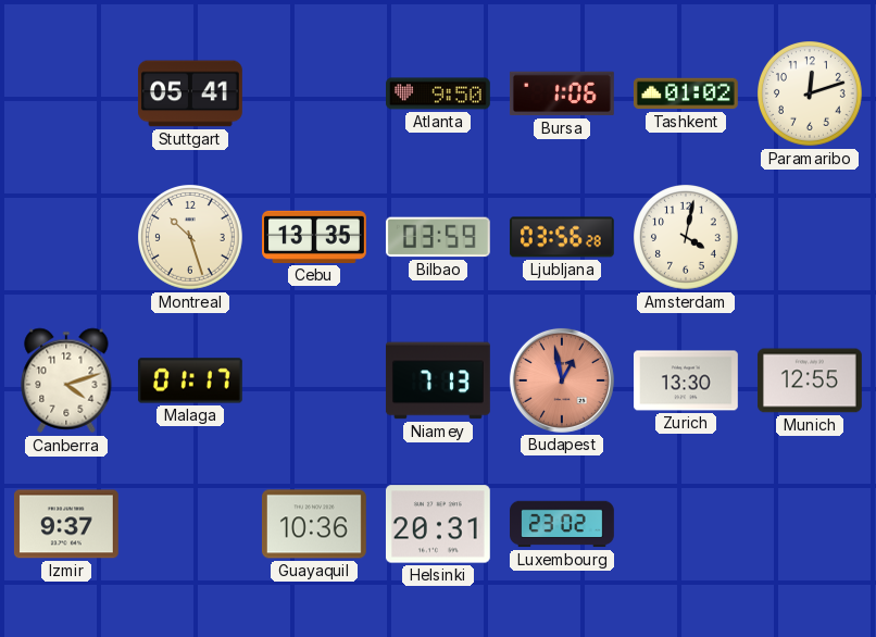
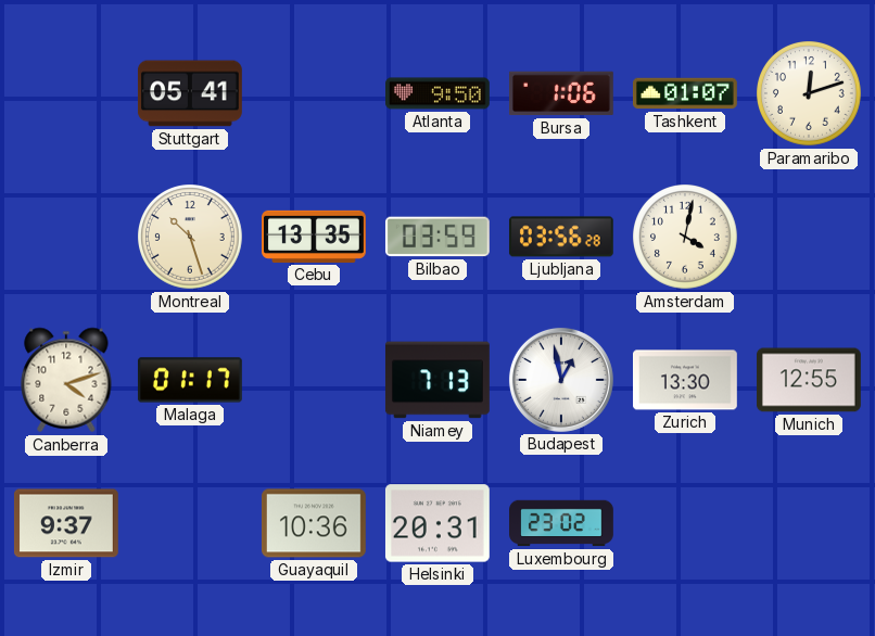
Tashkent: 01:02 -> 01:07
Budapest dial: salmon -> white
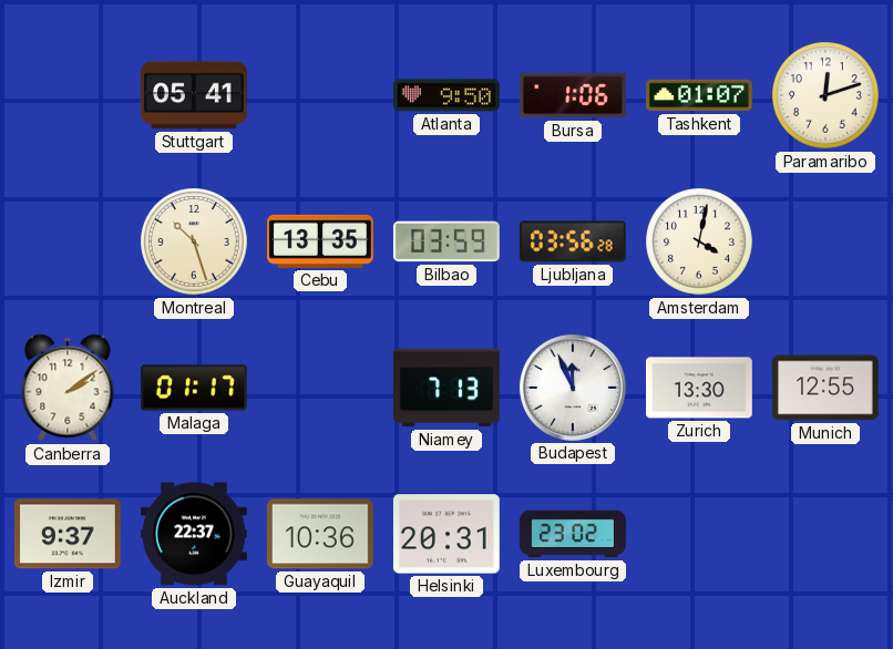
Canberra: 4:12 -> 2:09
Budapest: 12:58 -> 11:56
Auckland: none -> 22:37
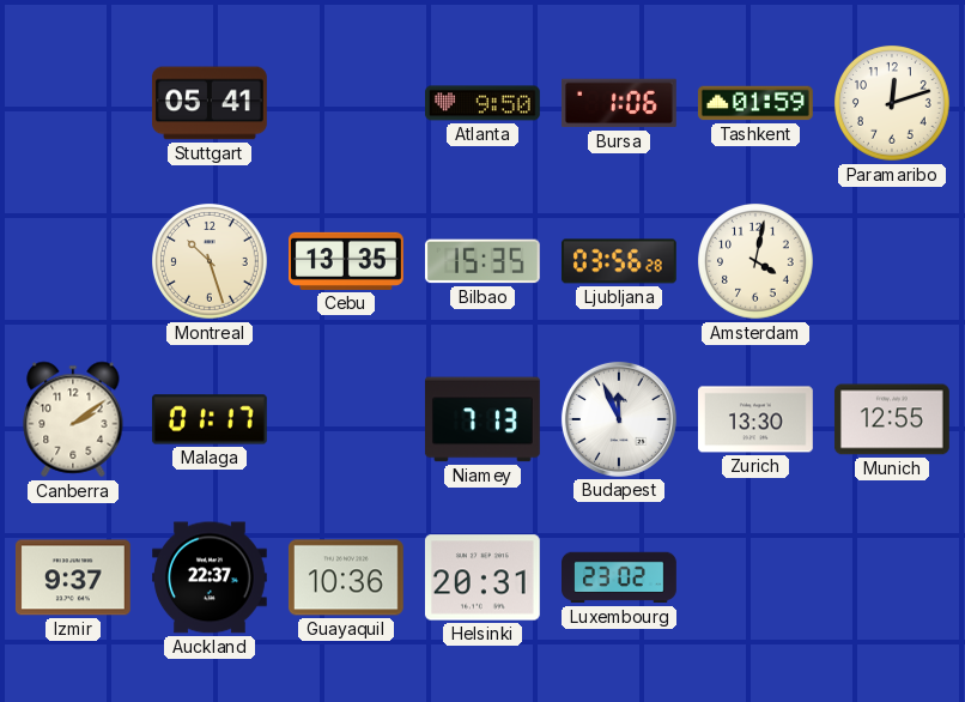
Tashkent: 01:07 -> 01:59
Bilbao: 03:59 -> 15:35
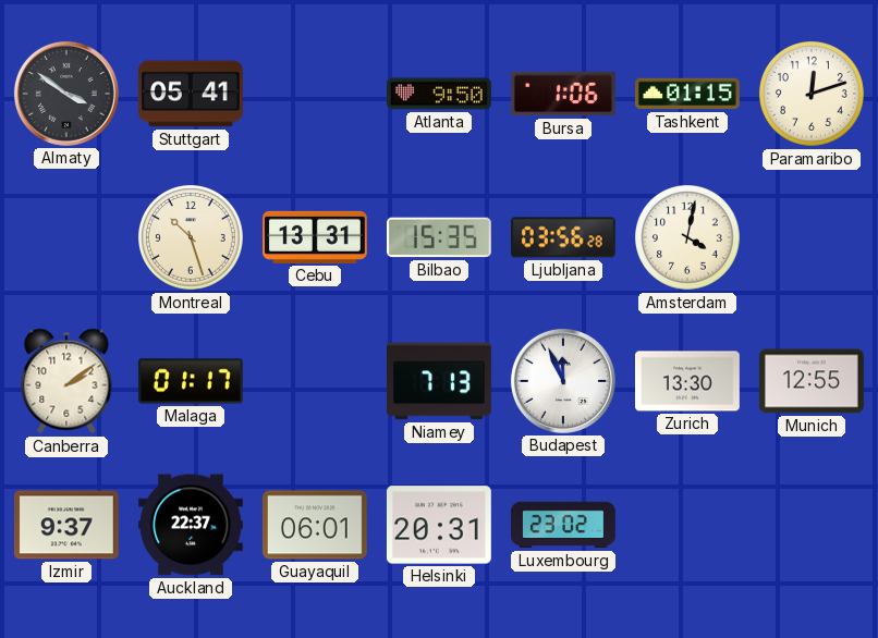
Almaty: none -> 3:51
Tashkent: 01:59 -> 01:15
Cebu: 13:35 -> 13:31
Guayaquil: 10:36 -> 06:01
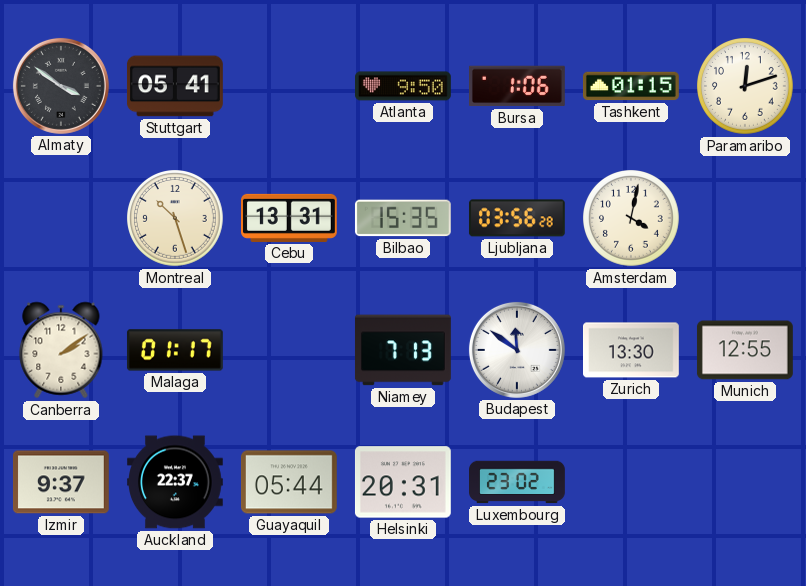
Budapest: 11:56 -> 11:51
Guayaquil: 06:01 -> 05:44
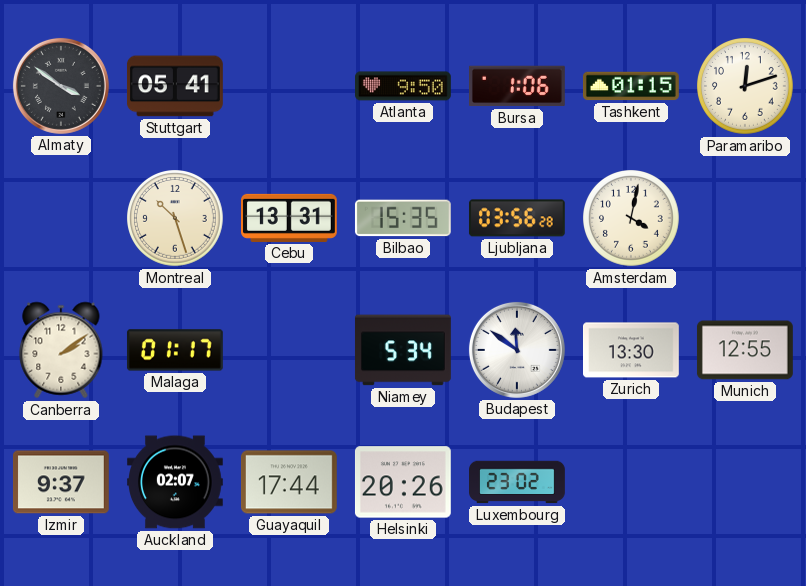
Niamey: 7:13 -> 5:34
Auckland: 22:37 -> 02:07
Guayaquil: 05:44 -> 17:44
Helsinki: 20:31 -> 20:26
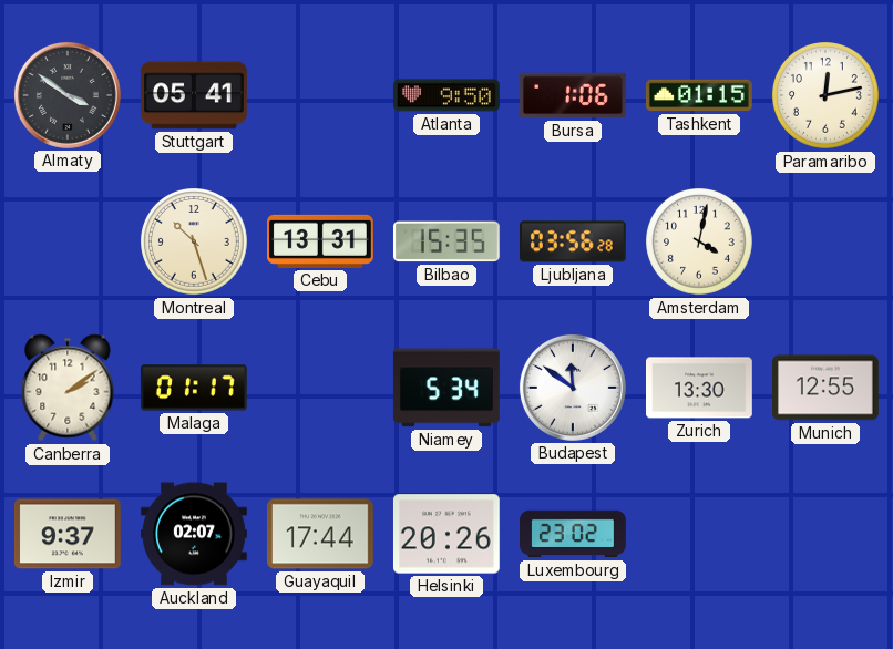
Paramaribo: 12:12 -> 12:13
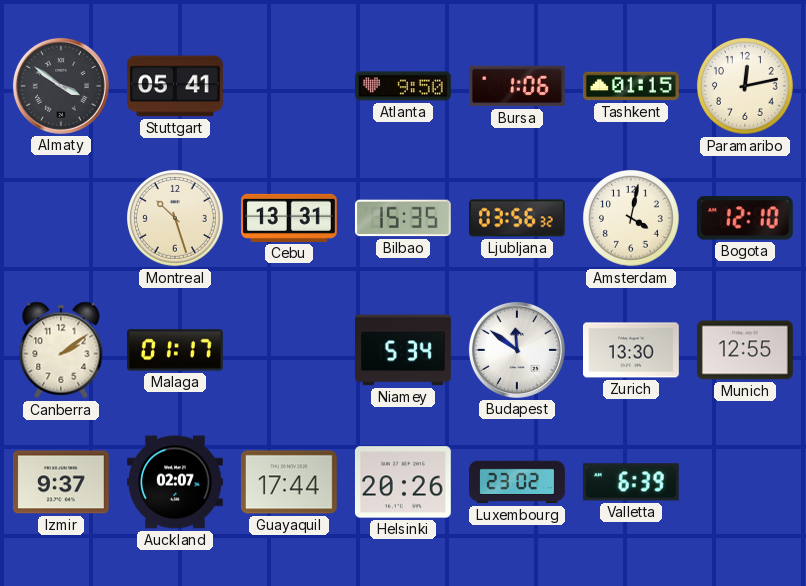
Ljubljana: 03:56:28 -> 03:56:32
Bogota: none -> 12:10
Valletta: none -> 6:39
